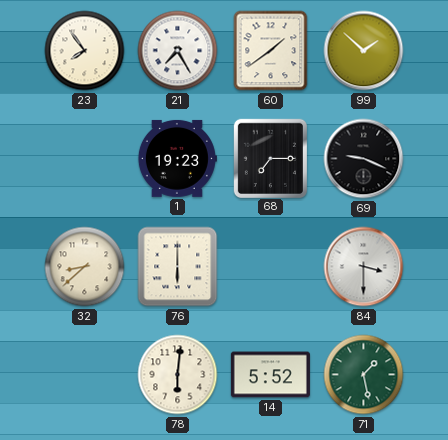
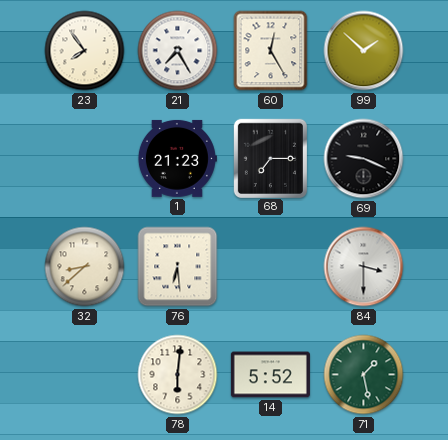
60: 1:39 -> 12:25
1: 19:23 -> 21:23
76: 6:00 -> 6:29
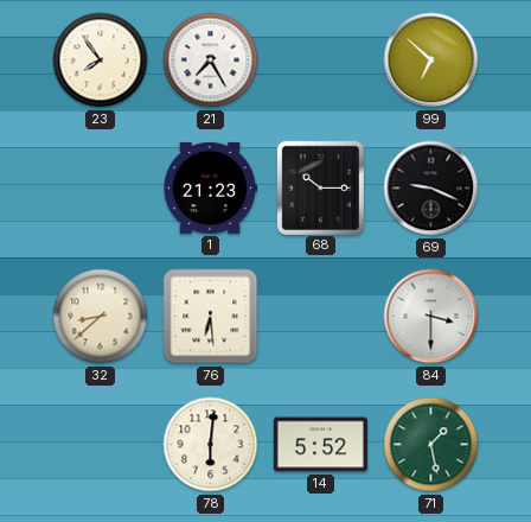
60: 12:25 -> none
99: 1:52 -> 6:52
68: 7:15 -> 10:15
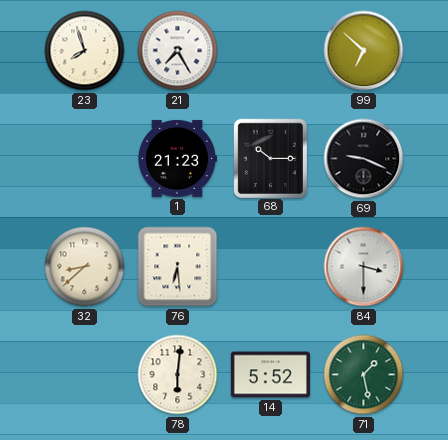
23: 7:54 -> 7:57
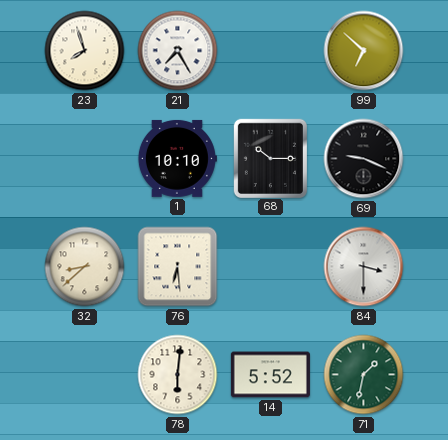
1: 21:23 -> 10:10
71: 1:28 -> 1:32
